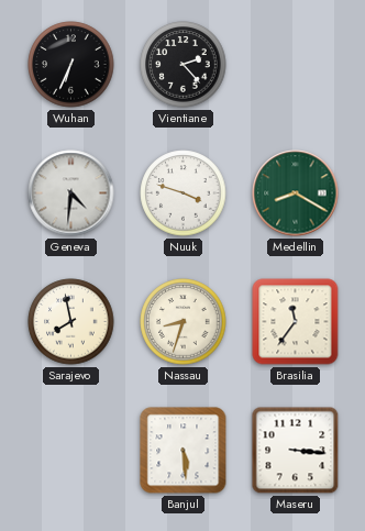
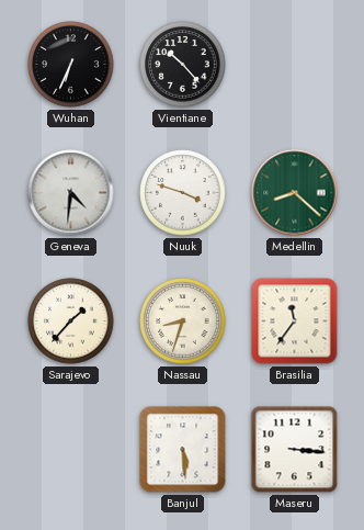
Vientiane: 2:23 -> 10:23
Medellin: 8:20 -> 8:22
Sarajevo: 7:58 -> 1:37
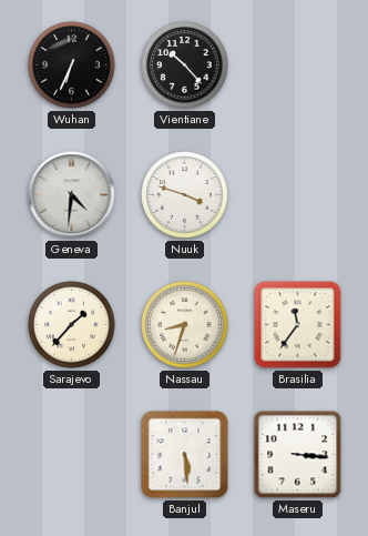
Medellin: 8:22 -> none
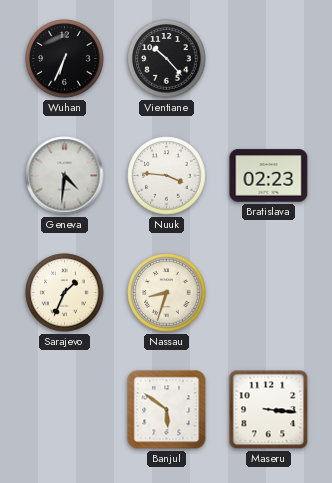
Nuuk: 3:48 -> 3:46
Bratislava: none -> 02:23
Sarajevo: 1:37 -> 1:34
Brasilia: 11:36 -> none
Banjul: 5:29 -> 5:51
